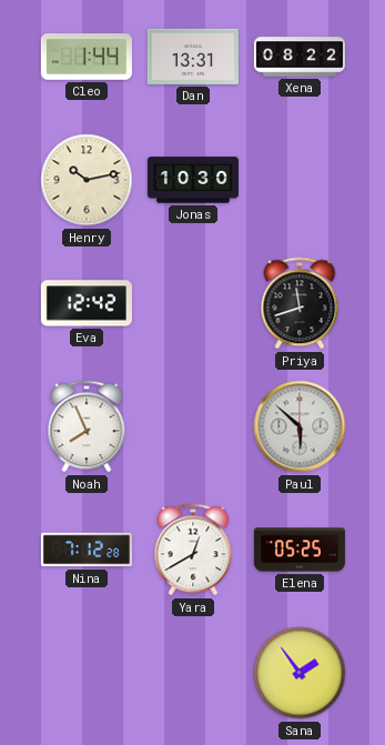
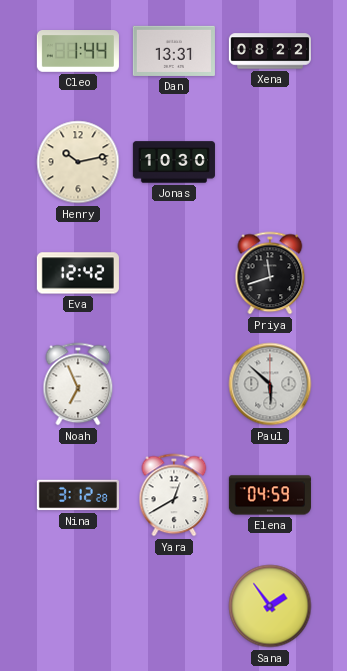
Noah: 7:56 -> 6:56
Nina: 7:12 -> 3:12
Elena: 05:25 -> 04:59
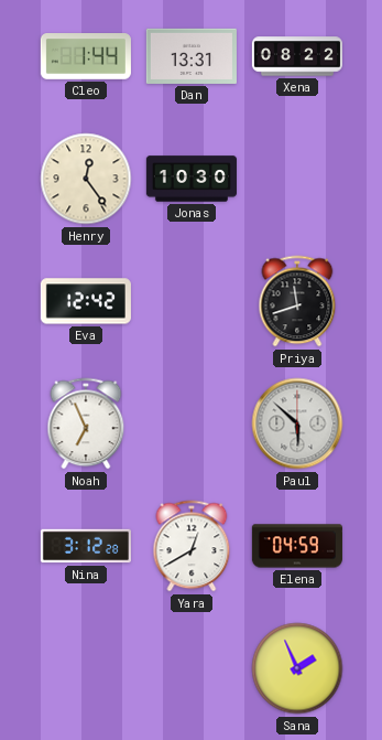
Henry: 10:13 -> 12:24
Sana: 1:54 -> 1:56
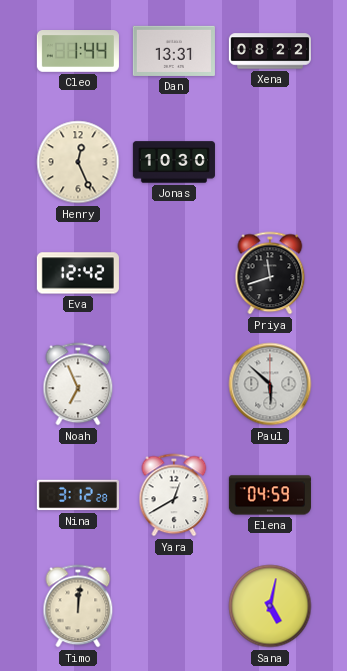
Henry: 12:24 -> 12:26
Timo: none -> 12:01
Sana: 1:56 -> 5:02
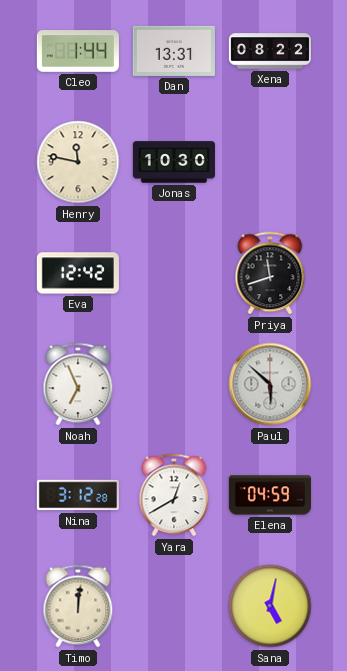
Henry: 12:26 -> 11:47
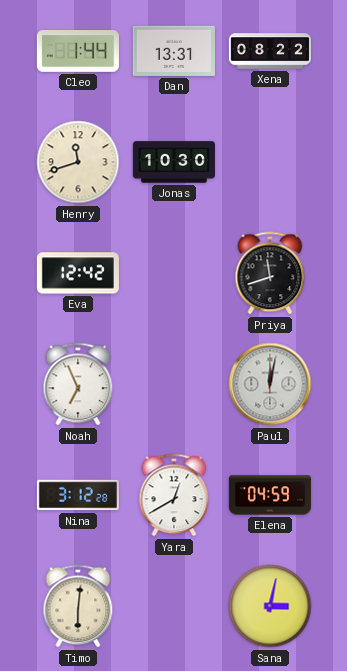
Henry: 11:47 -> 11:42
Paul: 5:52 -> 12:02
Timo: 12:01 -> 6:01
Sana: 5:02 -> 3:02
